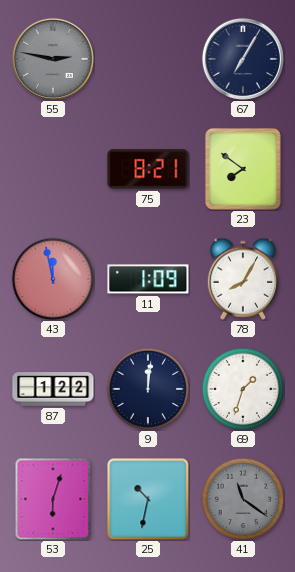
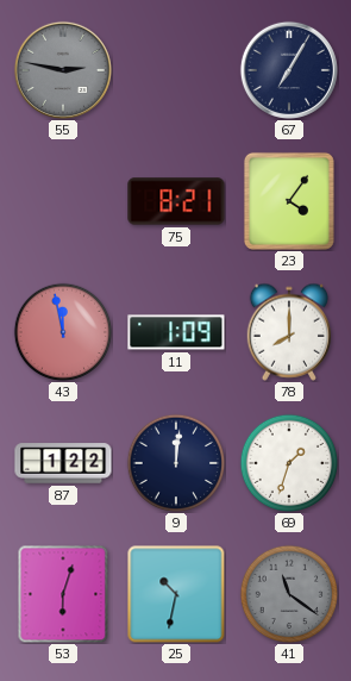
23: 7:51 -> 4:06
78: 8:05 -> 8:00
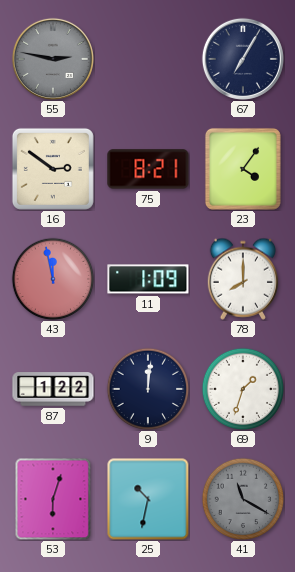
16: none -> 2:51
41: 11:21 -> 11:20
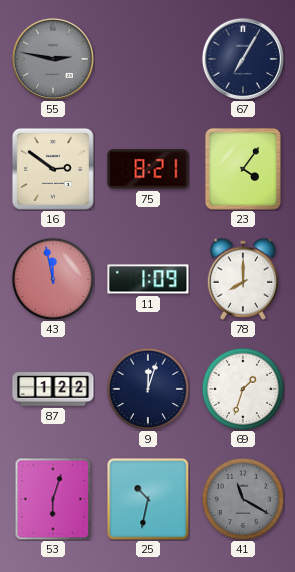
9: 12:01 -> 12:03
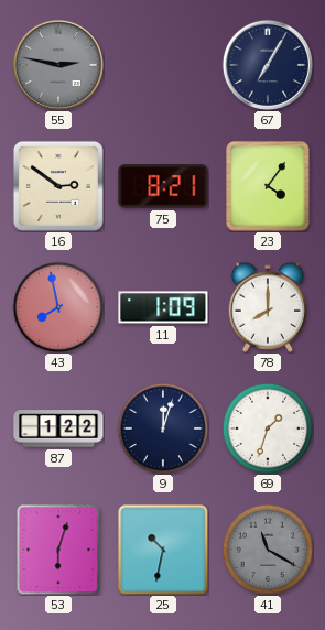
43: 11:58 -> 7:58
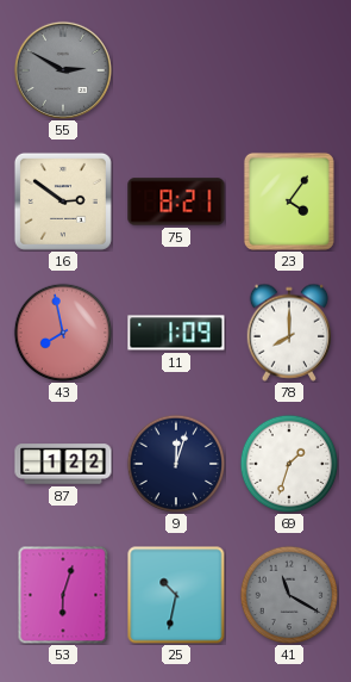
55: 2:47 -> 2:50
67: 7:05 -> none
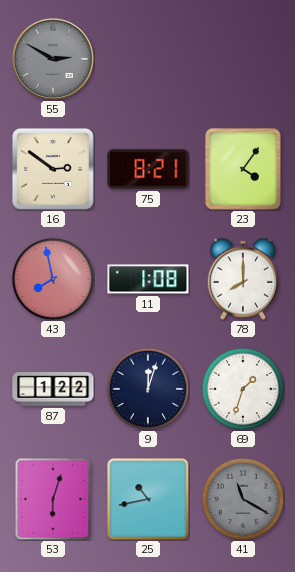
11: 1:09 -> 1:08
25: 10:32 -> 10:43
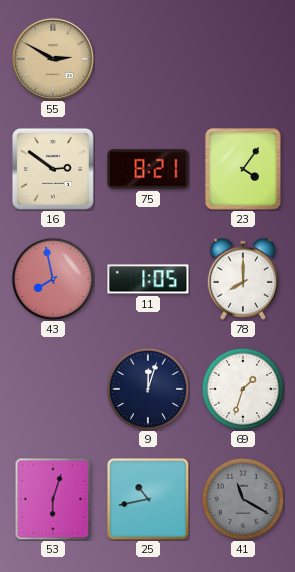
55 dial: grey -> champagne
11: 1:08 -> 1:05
87: 1:22 -> none
